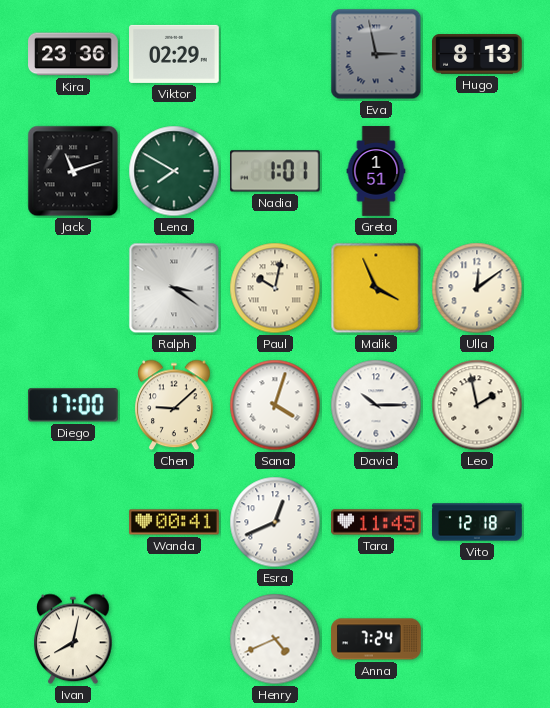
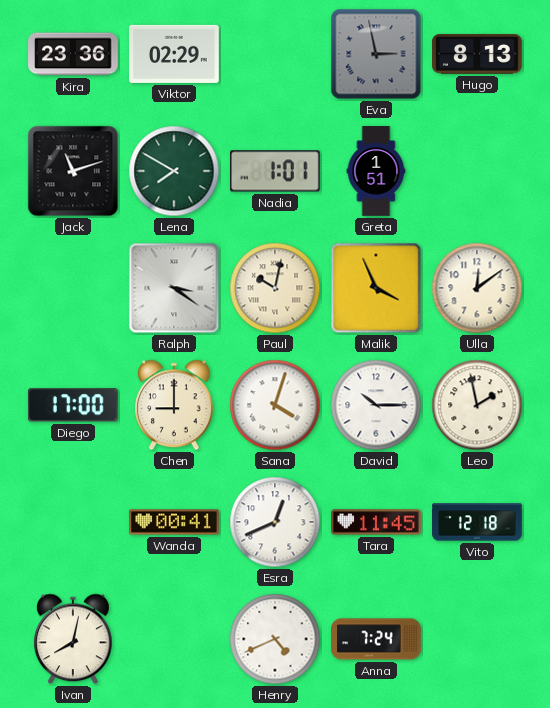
Chen: 9:08 -> 9:00
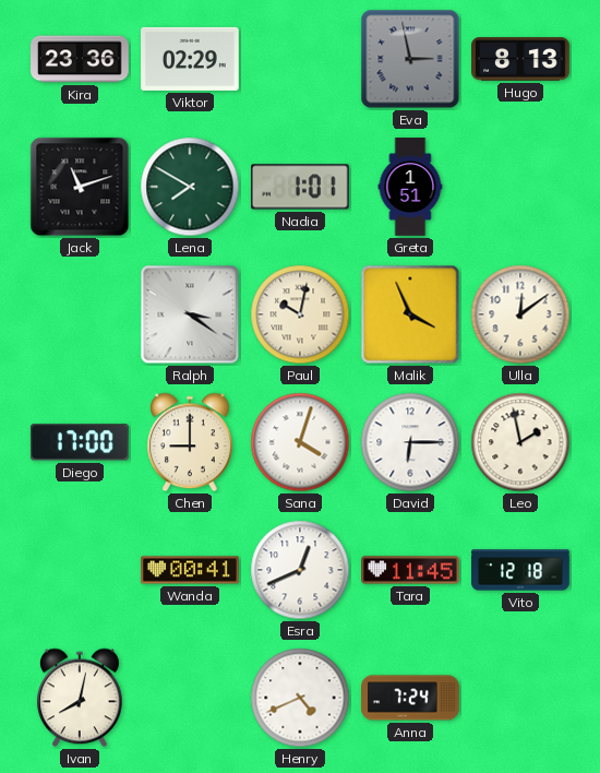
David: 10:15 -> 6:15
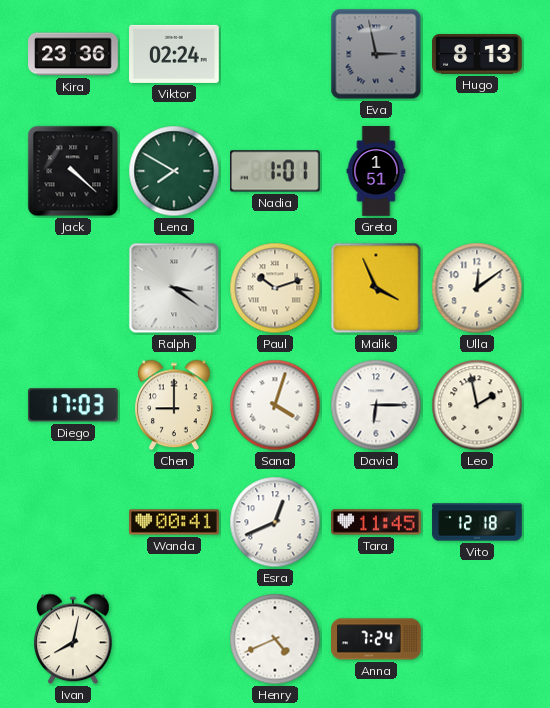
Viktor: 02:29 -> 02:24
Jack: 11:12 -> 4:22
Paul: 10:02 -> 10:12
Diego: 17:00 -> 17:03
